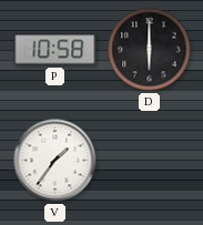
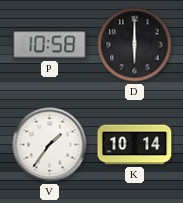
K: none -> 10:14
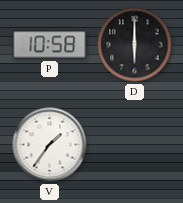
K: 10:14 -> none
